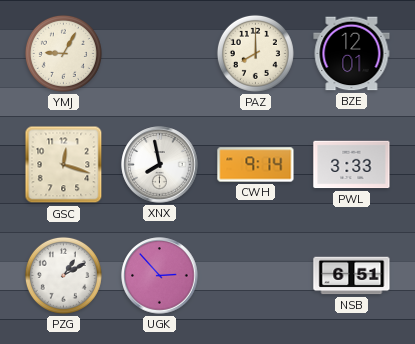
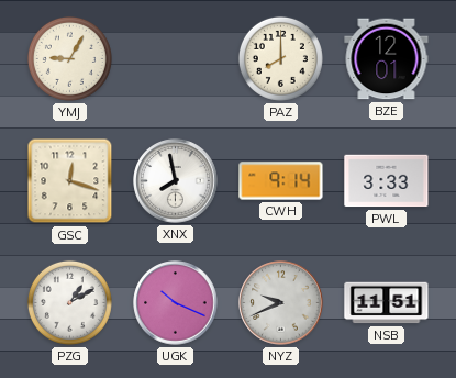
UGK: 2:53 -> 10:19
NYZ: none -> 9:41
NSB: 6:51 -> 11:51
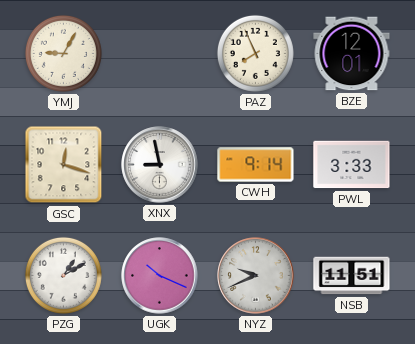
PAZ: 8:00 -> 7:56
XNX: 7:58 -> 8:58
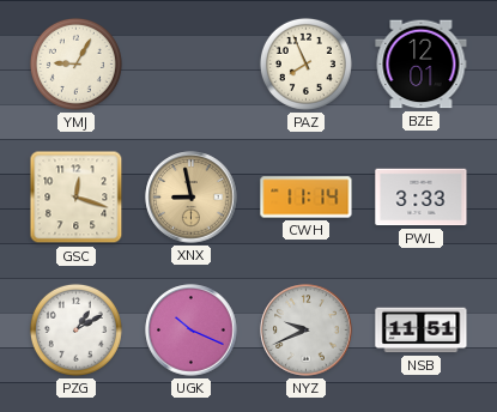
XNX dial: white -> champagne
CWH: 9:14 -> 11:14
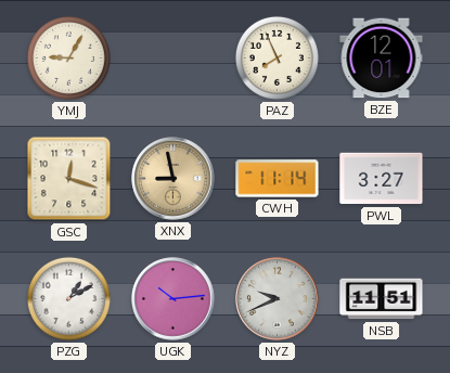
PWL: 3:33 -> 3:27
UGK: 10:19 -> 10:14
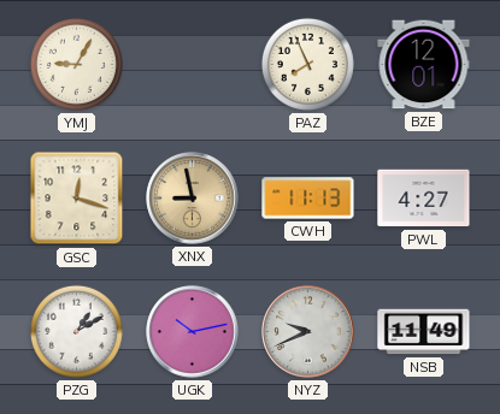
CWH: 11:14 -> 11:13
PWL: 3:27 -> 4:27
UGK: 10:14 -> 10:13
NSB: 11:51 -> 11:49
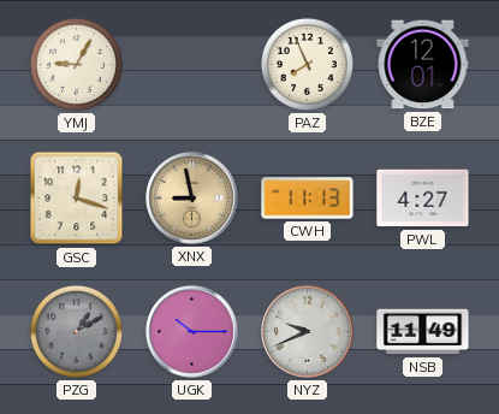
PZG dial: white -> grey
UGK: 10:13 -> 10:15
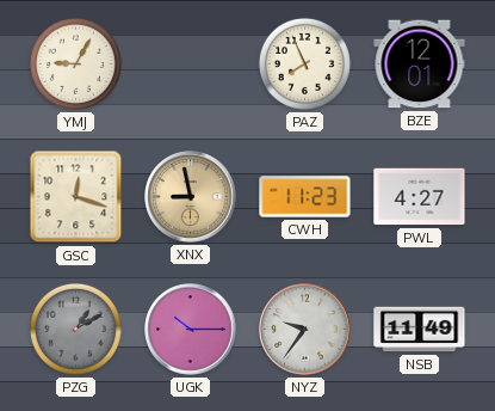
CWH: 11:13 -> 11:23
NYZ: 9:41 -> 9:36
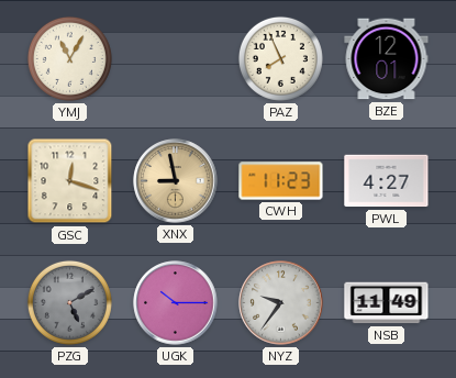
YMJ: 9:05 -> 11:05
PZG: 1:10 -> 5:10
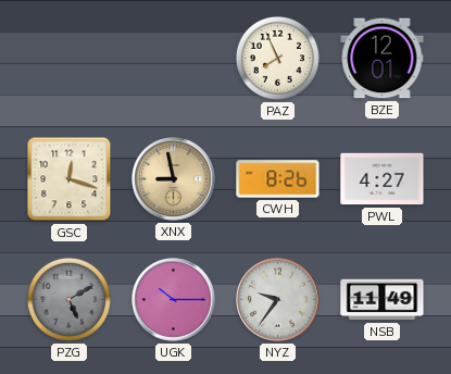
YMJ: 11:05 -> none
CWH: 11:23 -> 8:26
